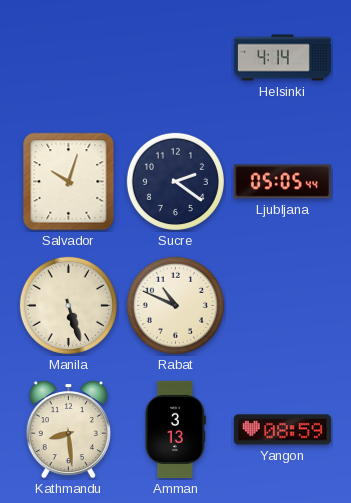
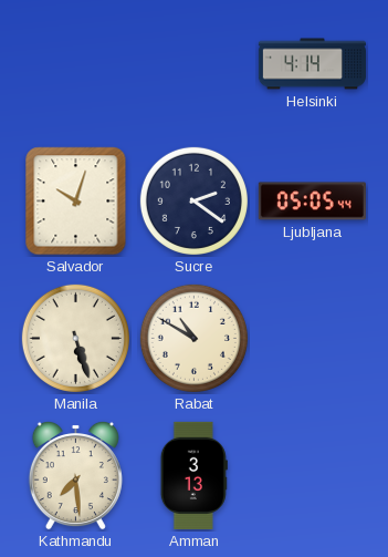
Rabat: 10:49 -> 10:50
Kathmandu: 8:29 -> 7:29
Yangon: 08:59 -> none
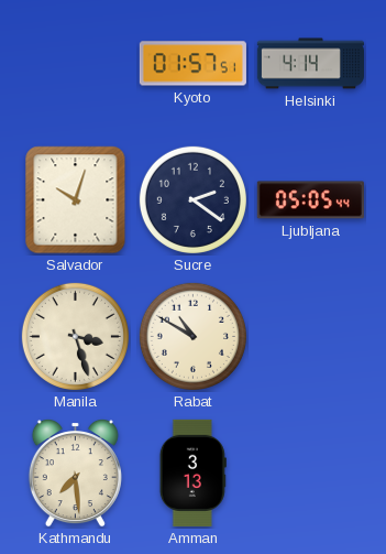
Kyoto: none -> 01:57
Manila: 5:27 -> 3:27
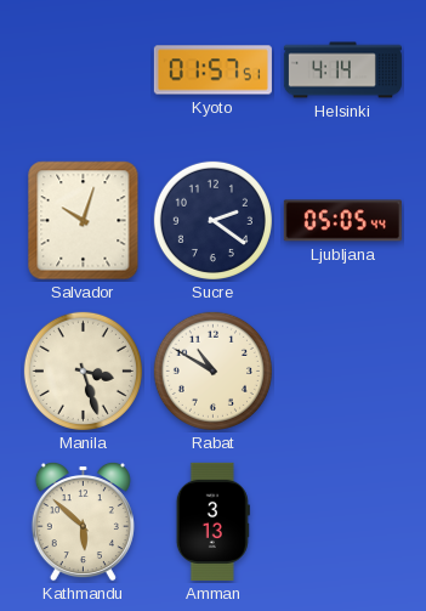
Kathmandu: 7:29 -> 5:52
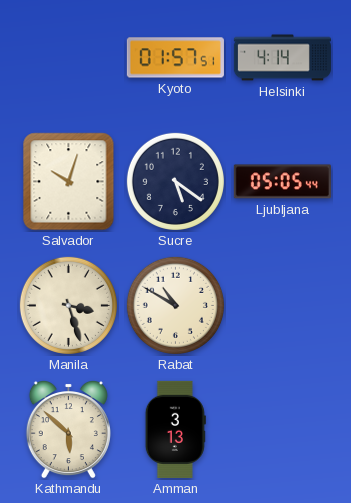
Sucre: 2:21 -> 5:21
